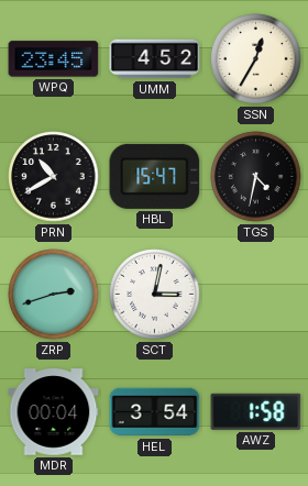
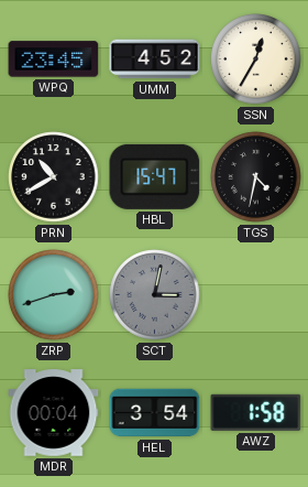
SCT dial: white -> grey
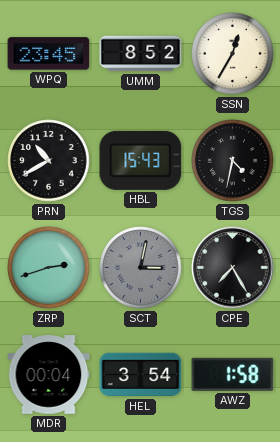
UMM: 4:52 -> 8:52
HBL: 15:47 -> 15:43
CPE: none -> 7:25
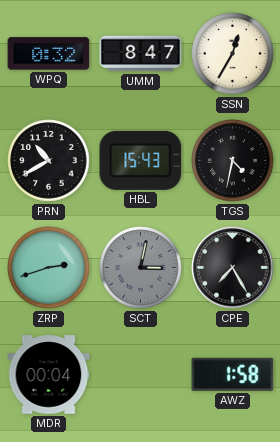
WPQ: 23:45 -> 0:32
UMM: 8:52 -> 8:47
HEL: 3:54 -> none
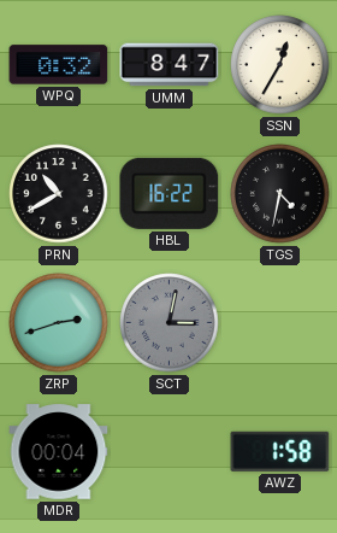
HBL: 15:43 -> 16:22
CPE: 7:25 -> none
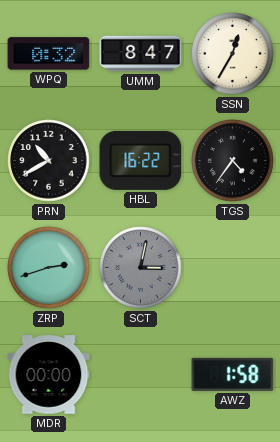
TGS: 4:32 -> 4:36
MDR: 00:04 -> 00:00
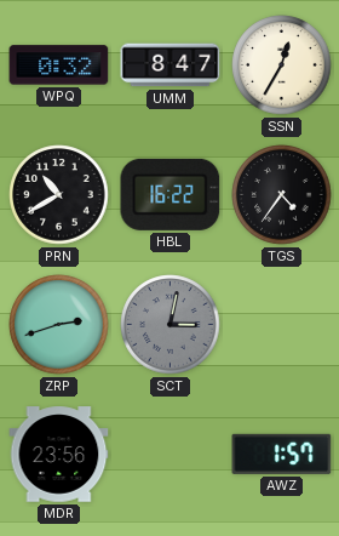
MDR: 00:00 -> 23:56
AWZ: 1:58 -> 1:57
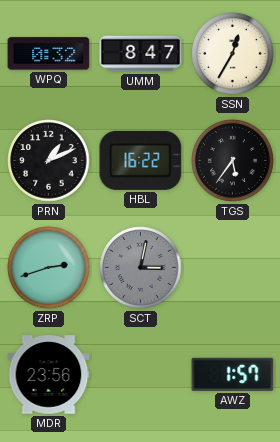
PRN: 10:40 -> 1:11
TGS: 4:36 -> 5:36
